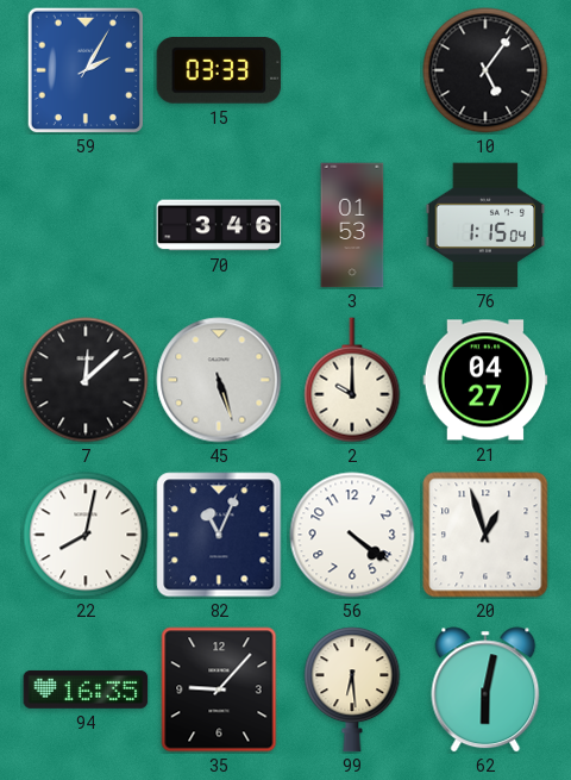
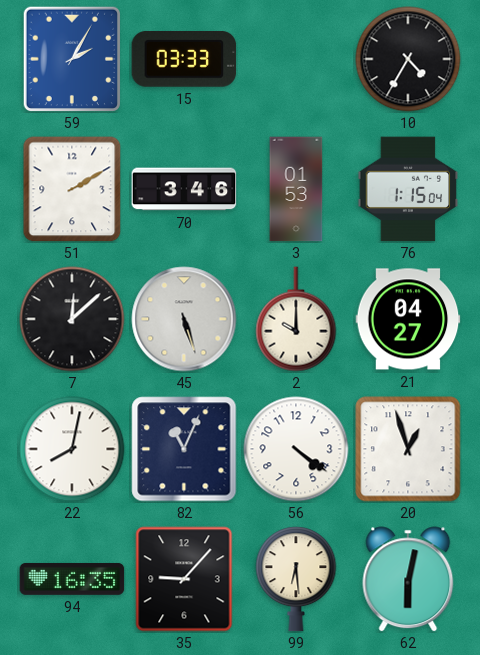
10: 5:06 -> 4:35
51: none -> 2:10
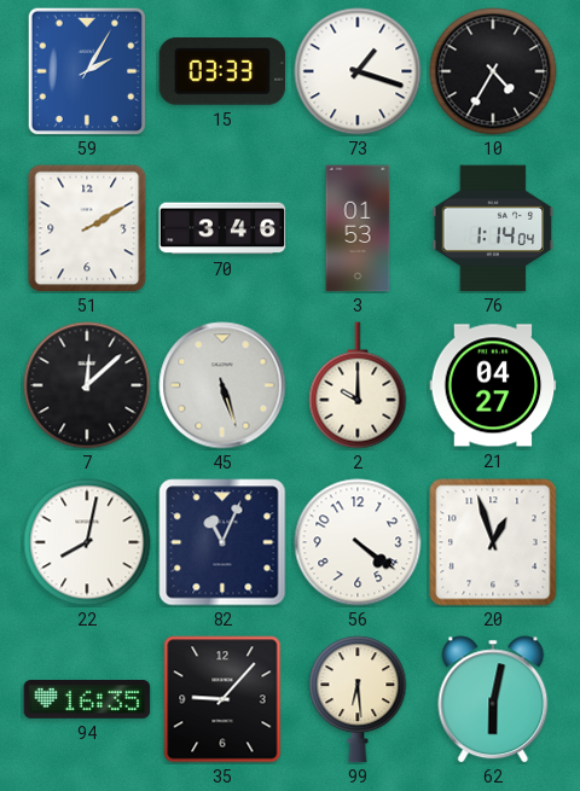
73: none -> 1:18
76: 1:15 -> 1:14
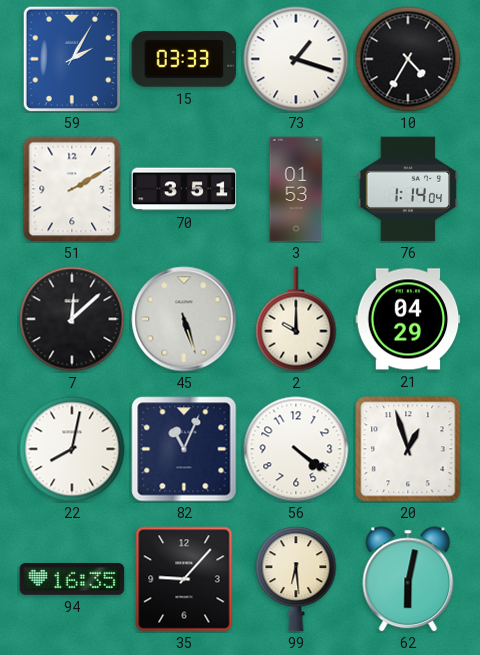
70: 3:46 -> 3:51
21: 04:27 -> 04:29
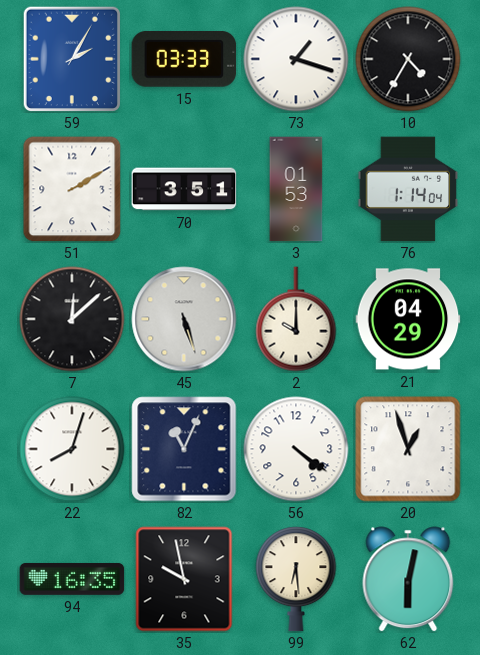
22: 8:02 -> 8:03
35: 9:07 -> 9:58
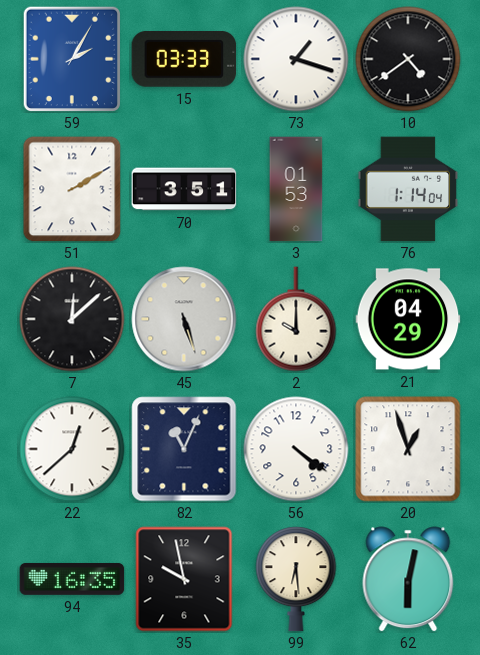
10: 4:35 -> 4:39
22: 8:03 -> 12:38
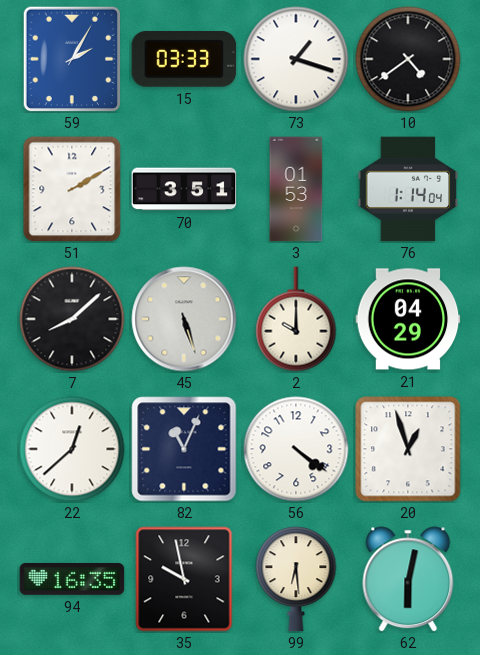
7: 12:08 -> 8:08
